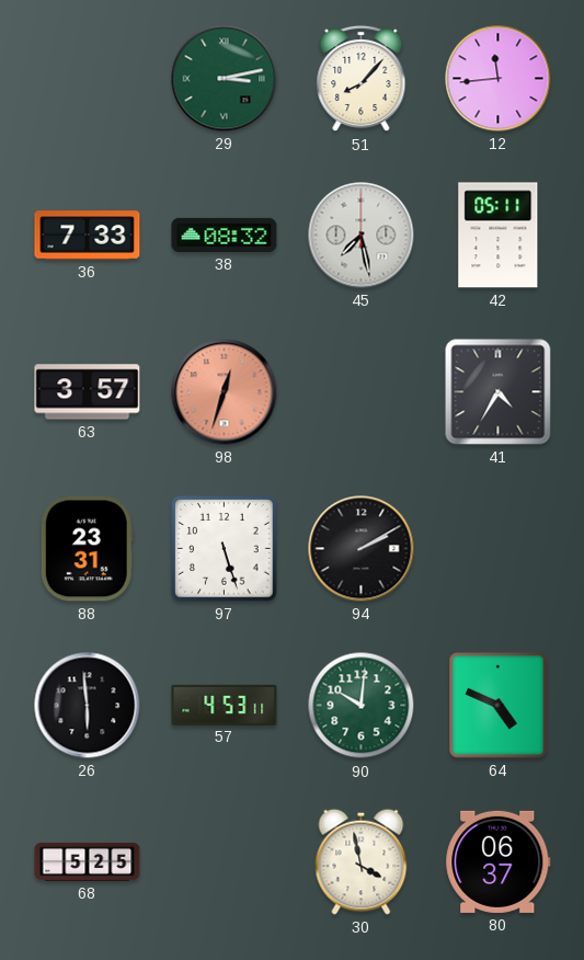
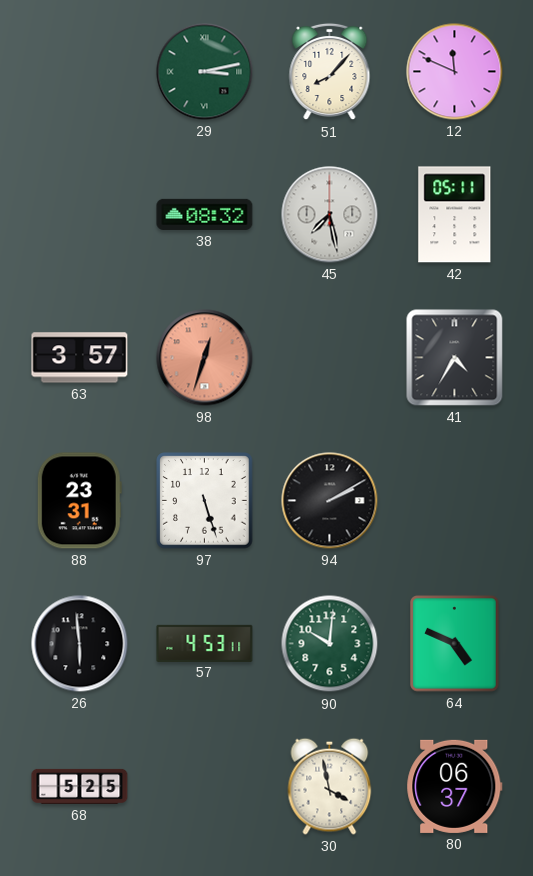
12: 11:44 -> 11:49
36: 7:33 -> none
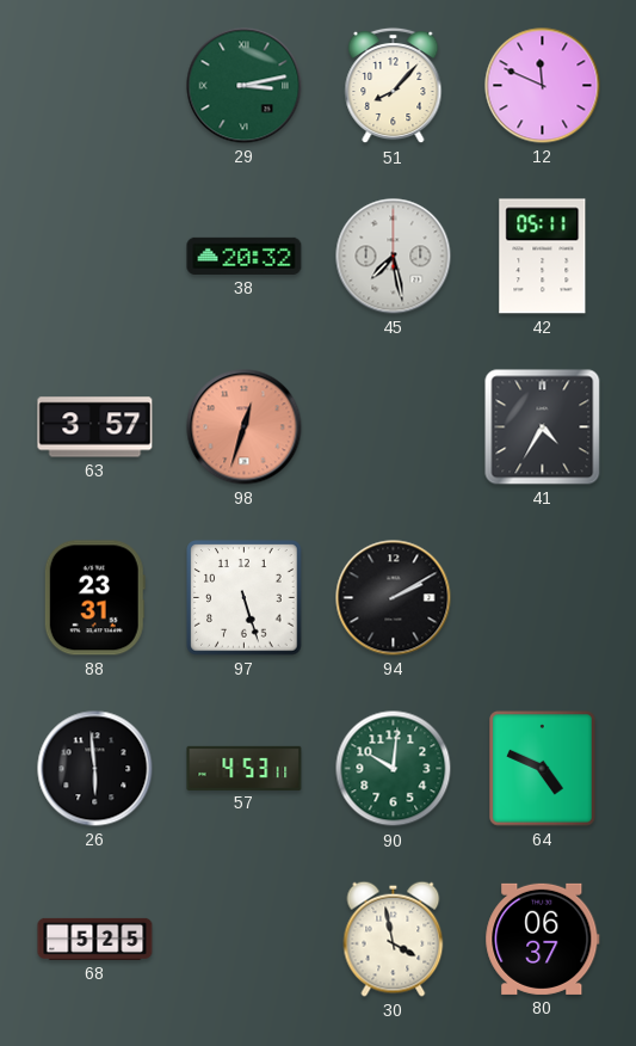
38: 08:32 -> 20:32
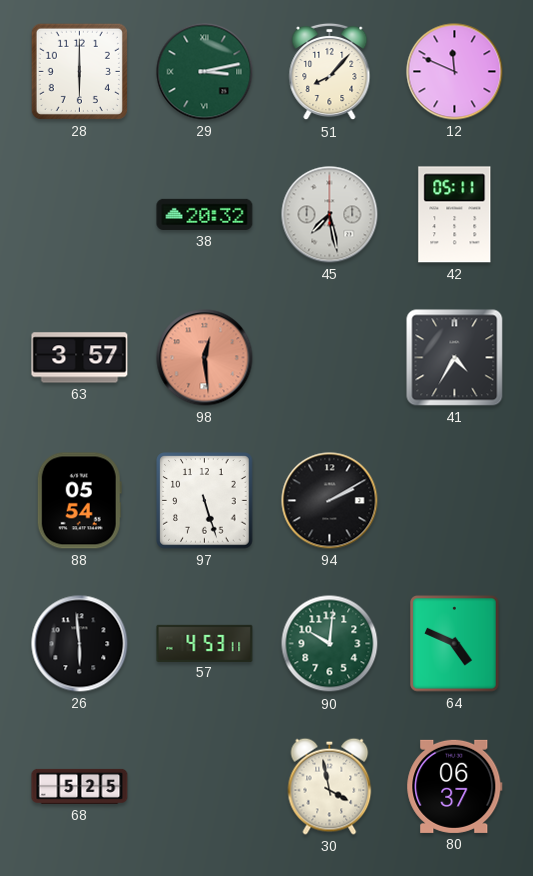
28: none -> 6:00
98: 12:33 -> 12:29
88: 23:31 -> 05:54
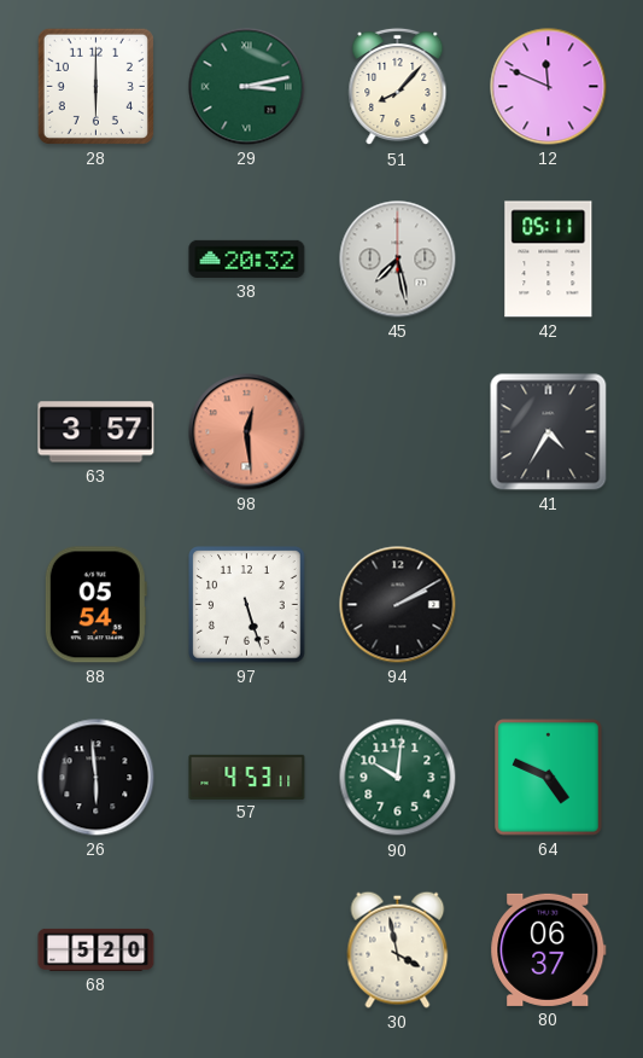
68: 5:25 -> 5:20
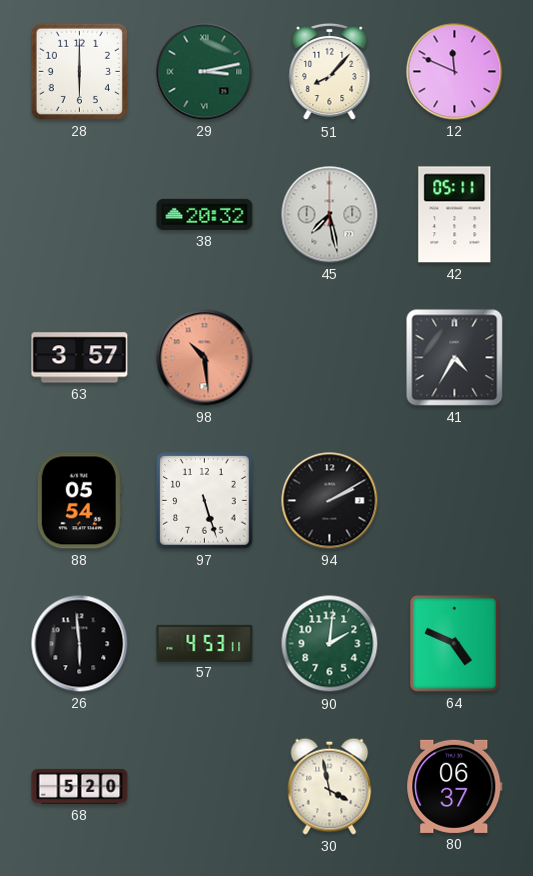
98: 12:29 -> 10:29
90: 10:01 -> 2:01
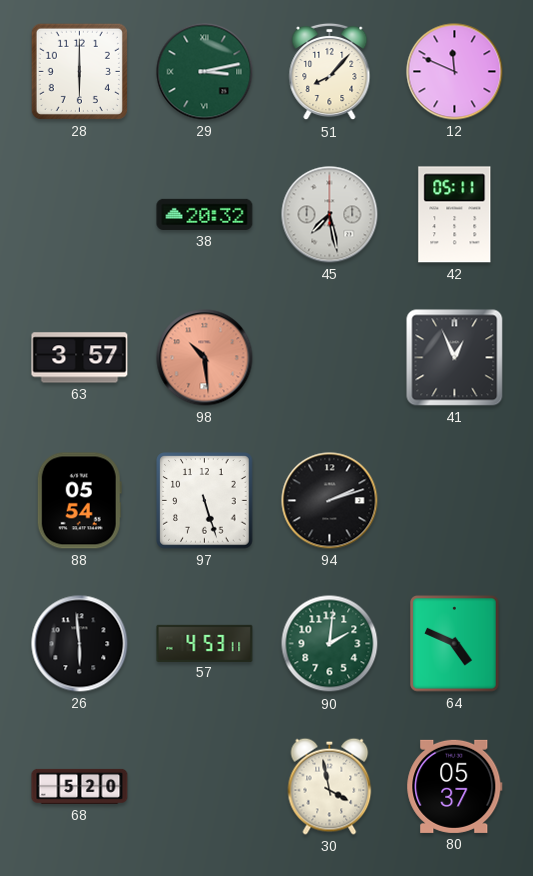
41: 4:35 -> 12:56
94: 2:10 -> 2:12
80: 06:37 -> 05:37
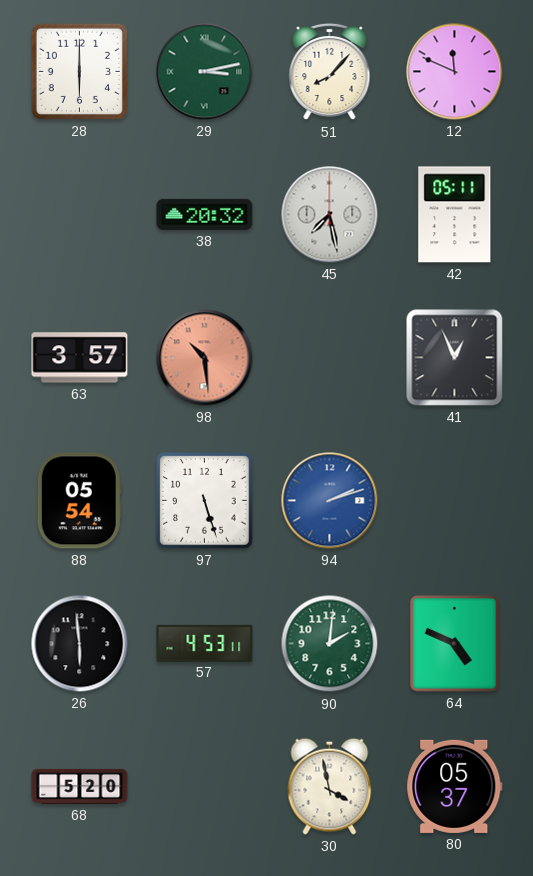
94 dial: black -> blue
